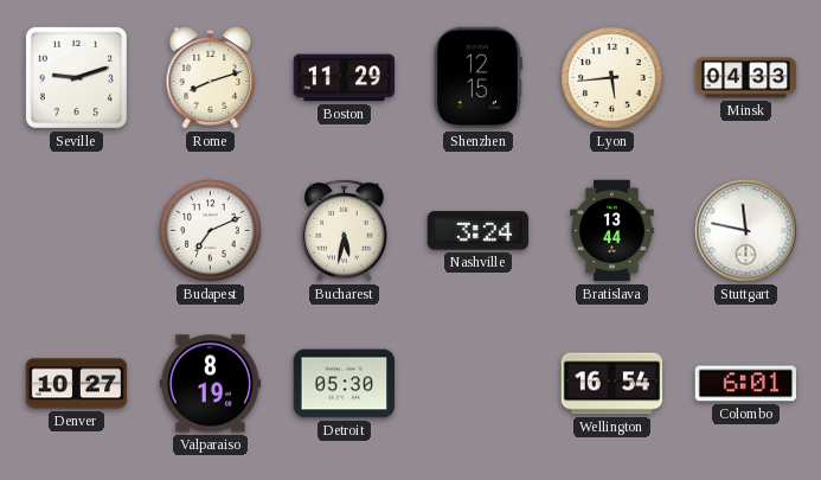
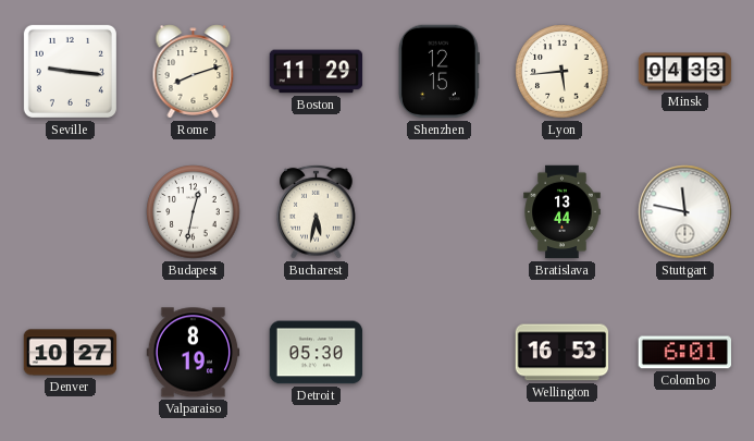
Seville: 9:12 -> 9:16
Budapest: 7:11 -> 12:32
Nashville: 3:24 -> none
Wellington: 16:54 -> 16:53
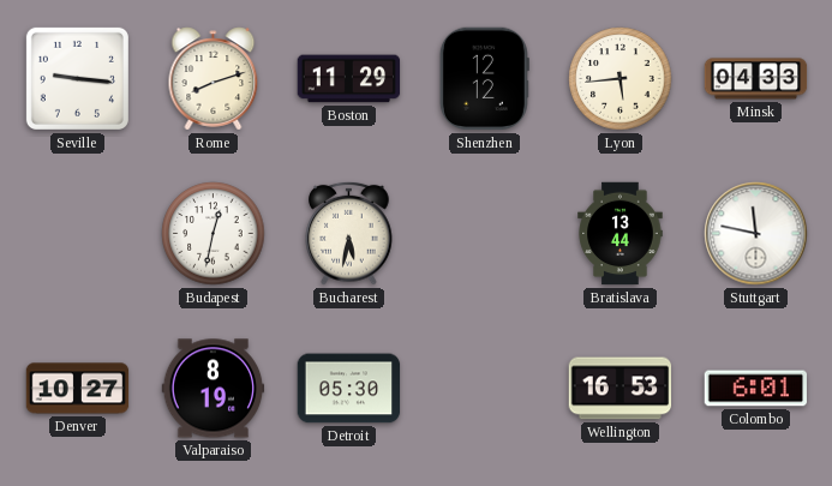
Shenzhen: 12:15 -> 12:12
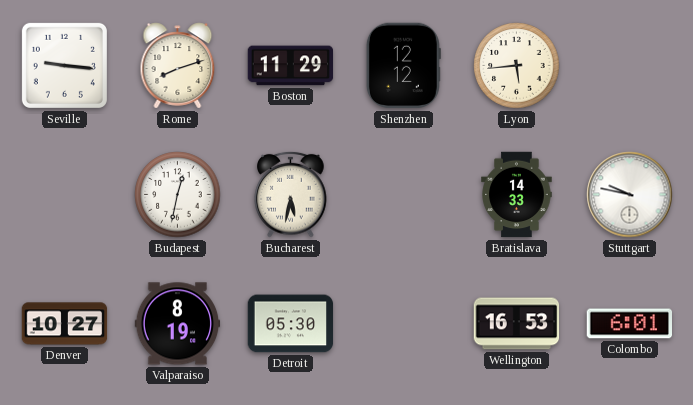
Minsk: 04:33 -> none
Bratislava: 13:44 -> 14:33
Stuttgart: 11:47 -> 9:47
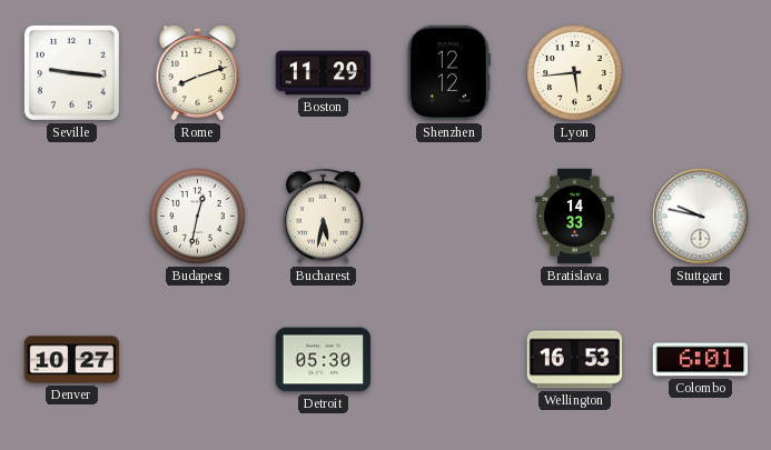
Valparaiso: 8:19 -> none
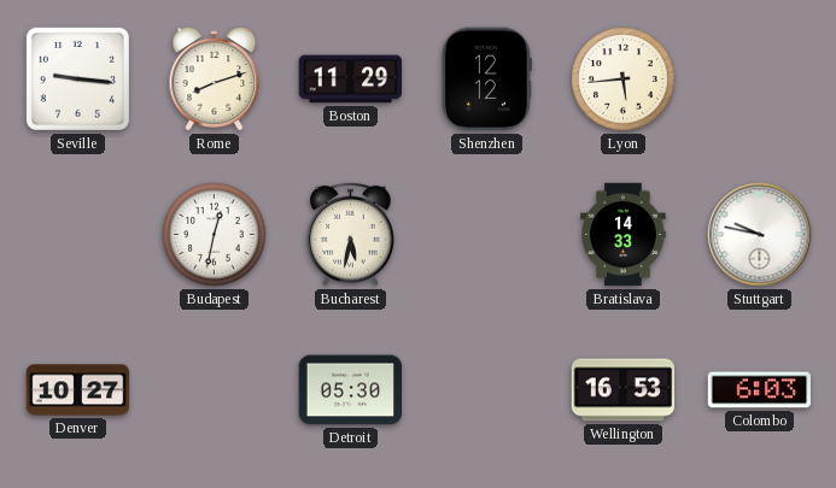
Colombo: 6:01 -> 6:03
